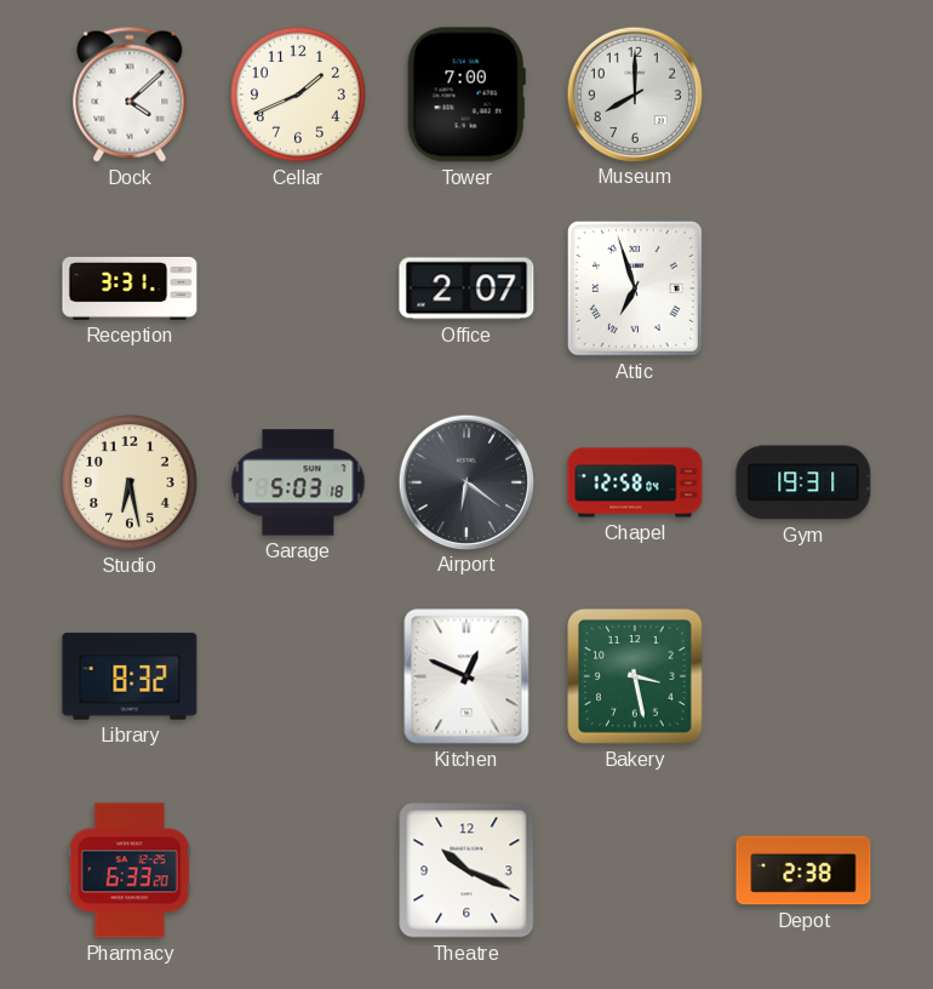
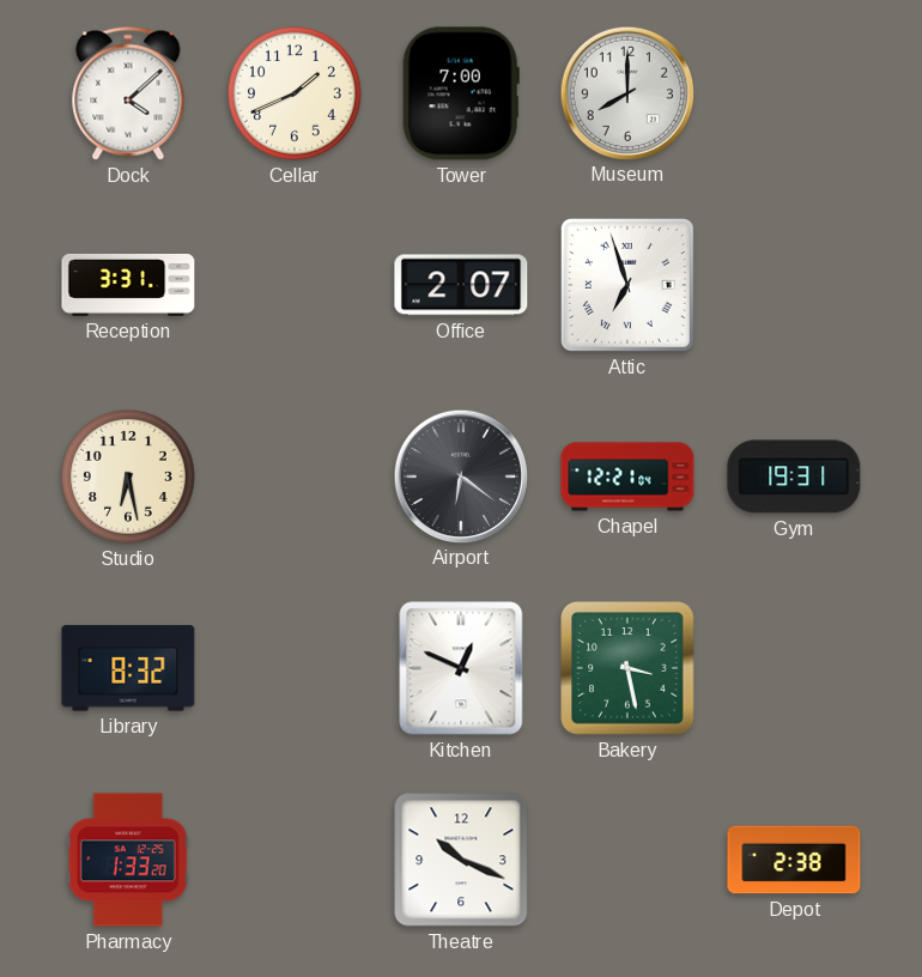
Garage: 5:03 -> none
Chapel: 12:58 -> 12:21
Pharmacy: 6:33 -> 1:33
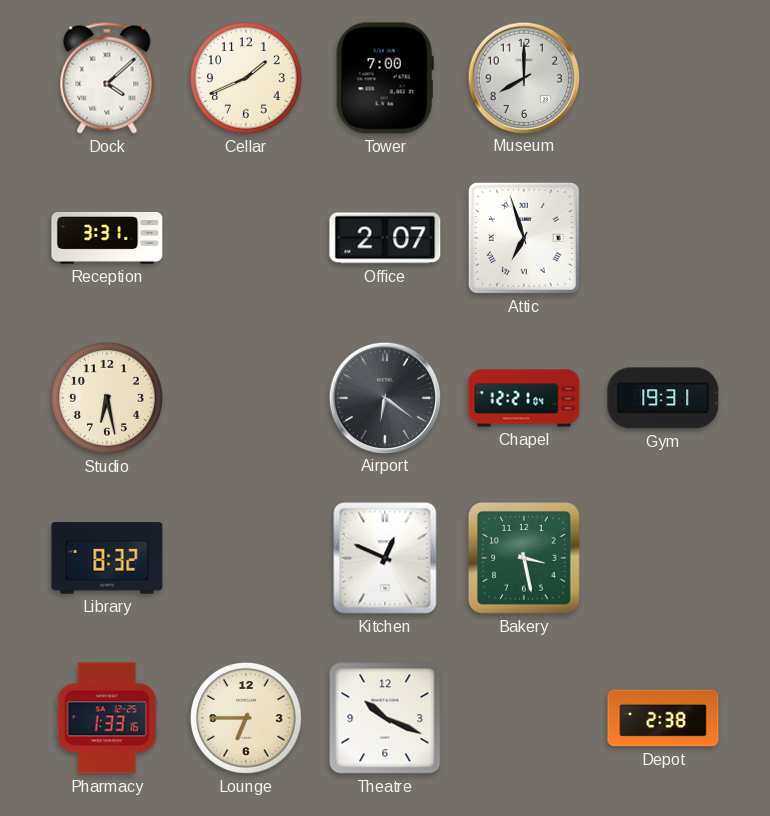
Pharmacy: 1:33:20 -> 1:33:16
Lounge: none -> 6:45
